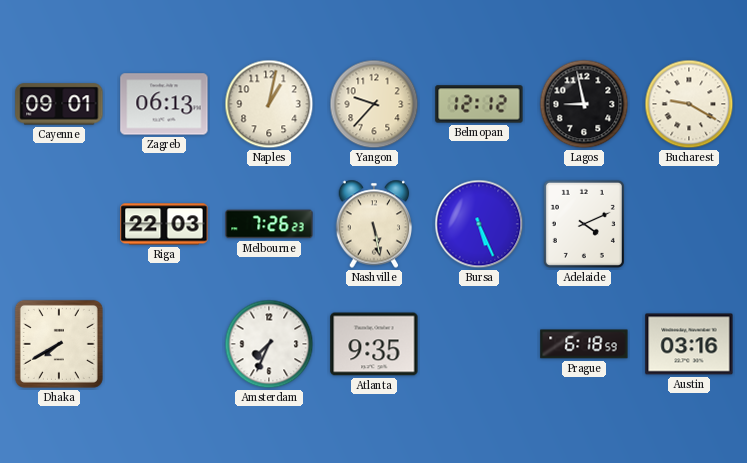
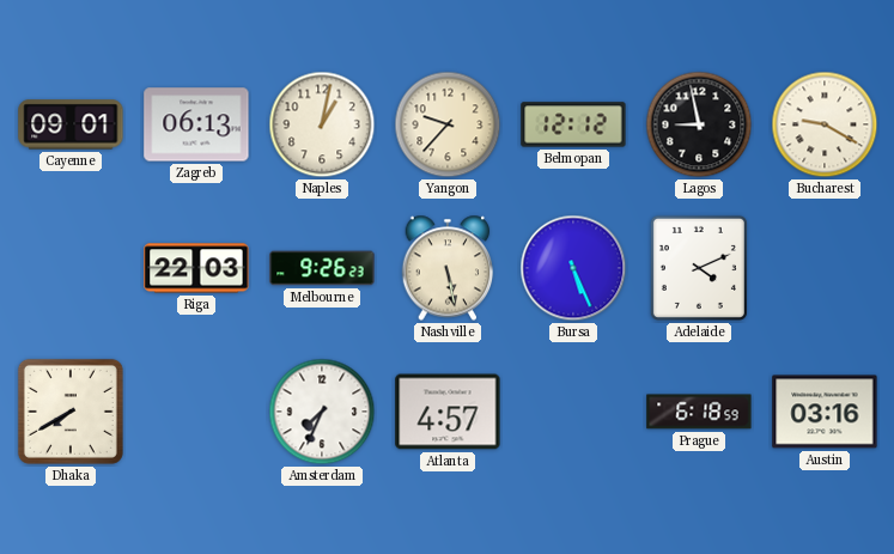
Melbourne: 7:26 -> 9:26
Atlanta: 9:35 -> 4:57
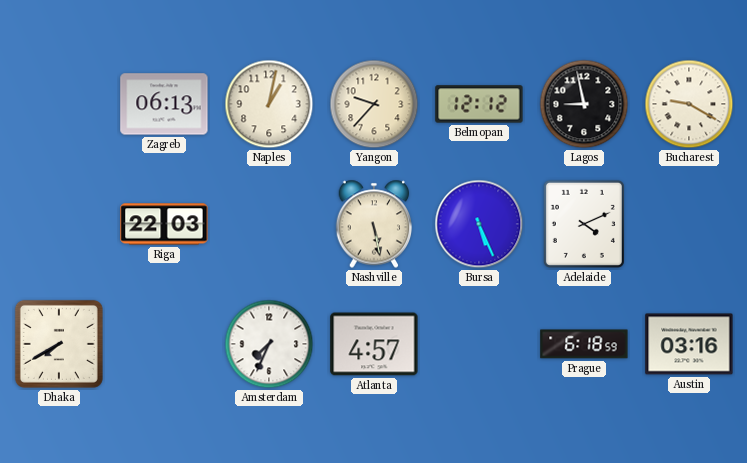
Cayenne: 09:01 -> none
Melbourne: 9:26 -> none
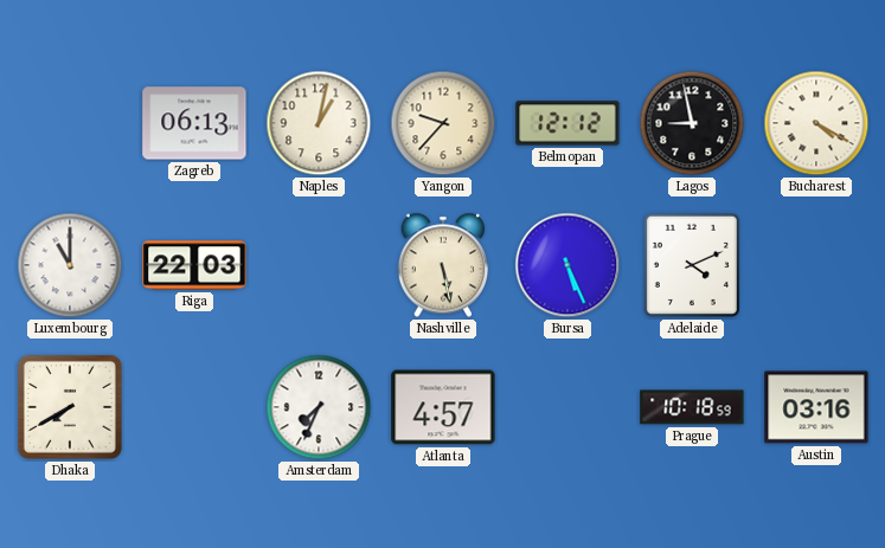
Bucharest: 9:20 -> 4:20
Luxembourg: none -> 11:00
Prague: 6:18 -> 10:18
